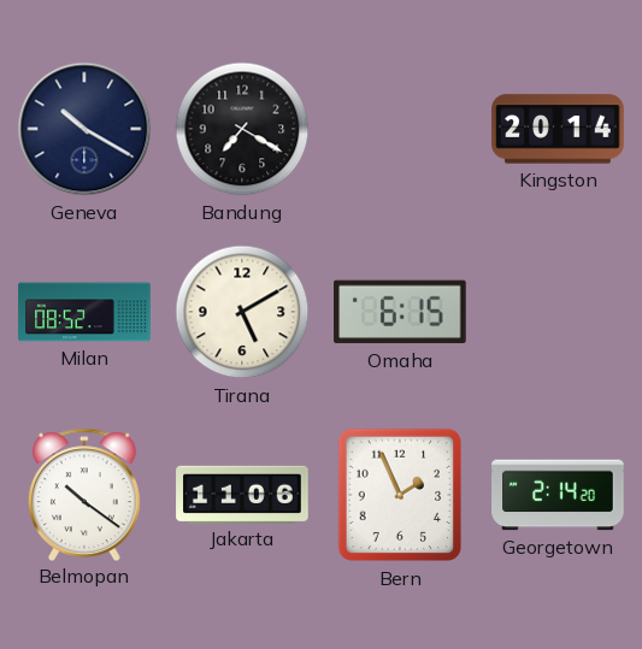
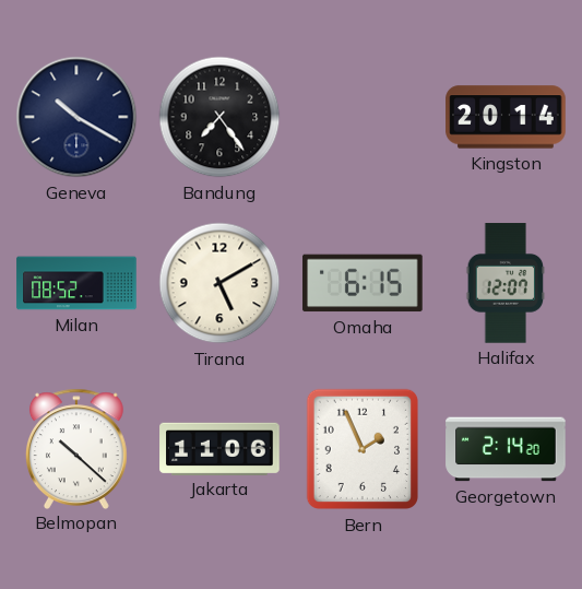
Bandung: 7:20 -> 7:24
Halifax: none -> 12:07
Belmopan: 10:21 -> 10:22
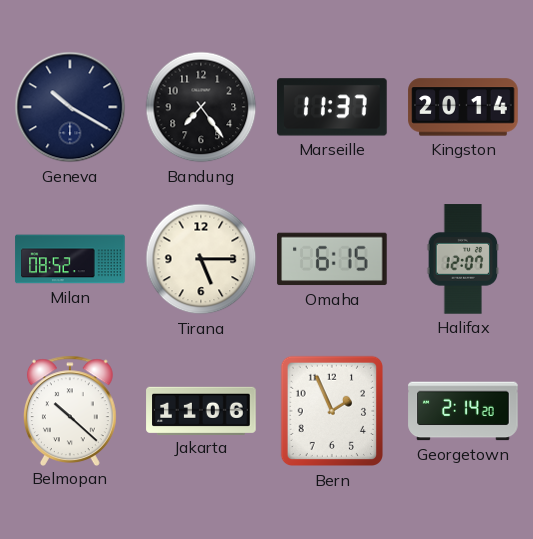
Marseille: none -> 11:37
Tirana: 5:10 -> 5:15
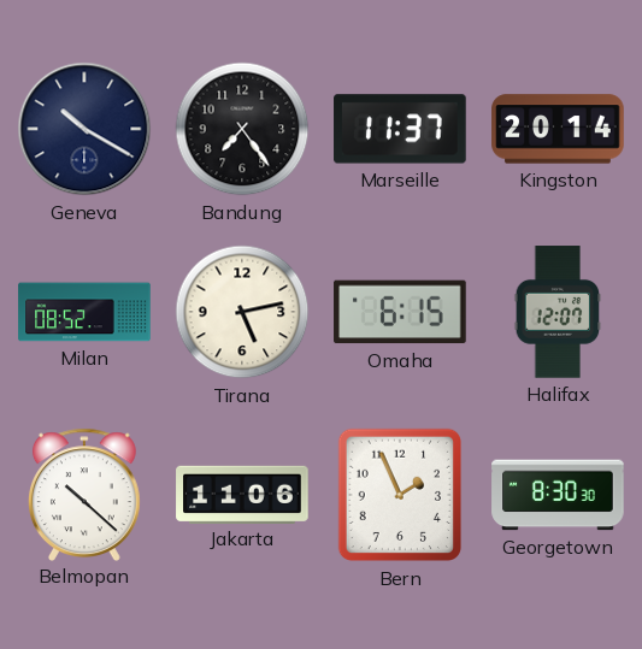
Tirana: 5:15 -> 5:13
Georgetown: 2:14 -> 8:30
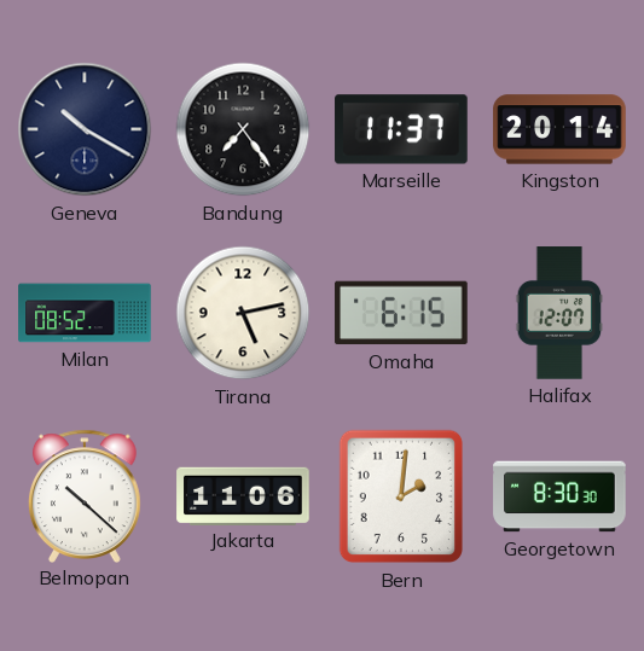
Bern: 1:56 -> 2:01
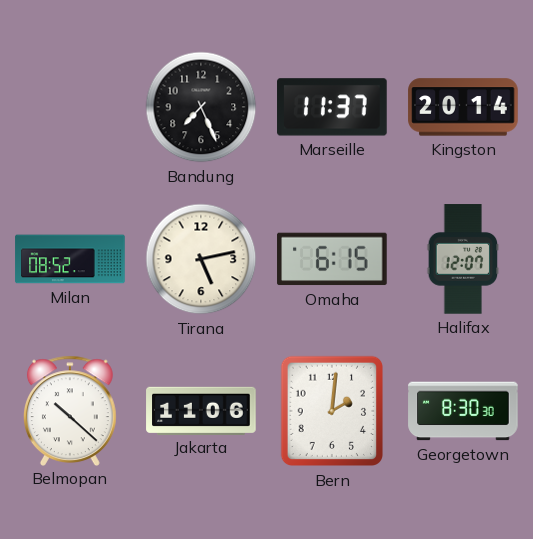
Geneva: 10:20 -> none
Bandung: 7:24 -> 7:26
